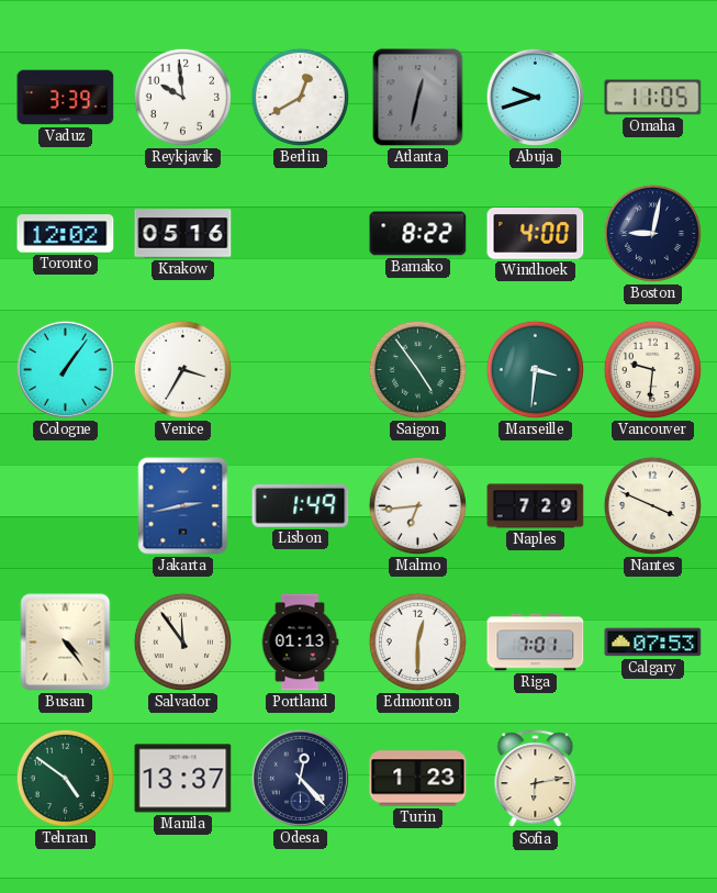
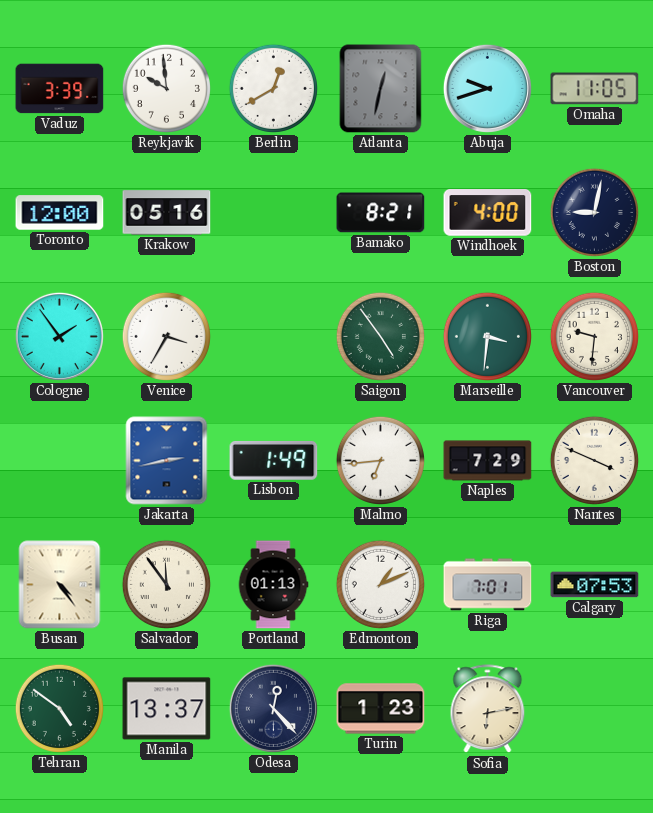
Toronto: 12:02 -> 12:00
Bamako: 8:22 -> 8:21
Cologne: 1:06 -> 1:54
Edmonton: 12:30 -> 1:11
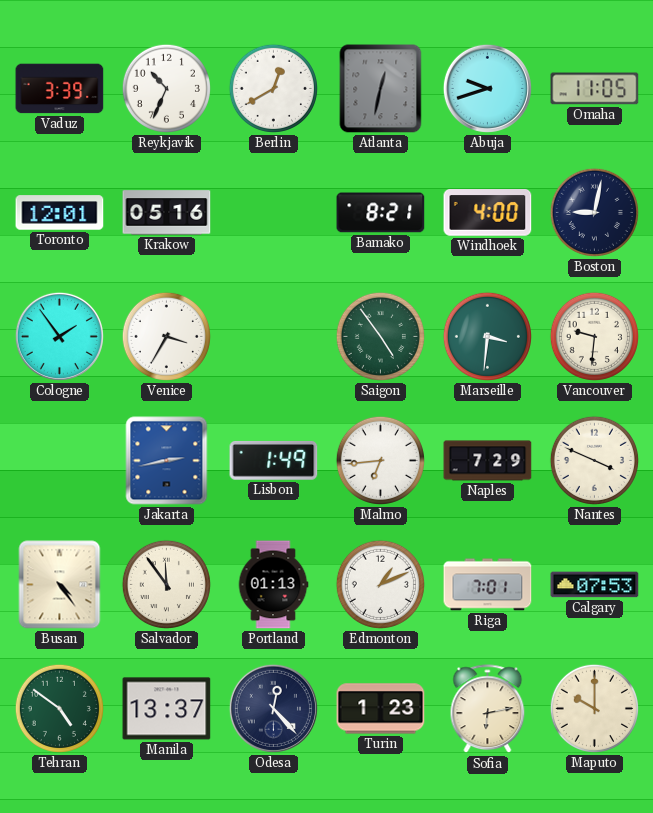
Reykjavik: 9:59 -> 10:34
Toronto: 12:00 -> 12:01
Maputo: none -> 10:00
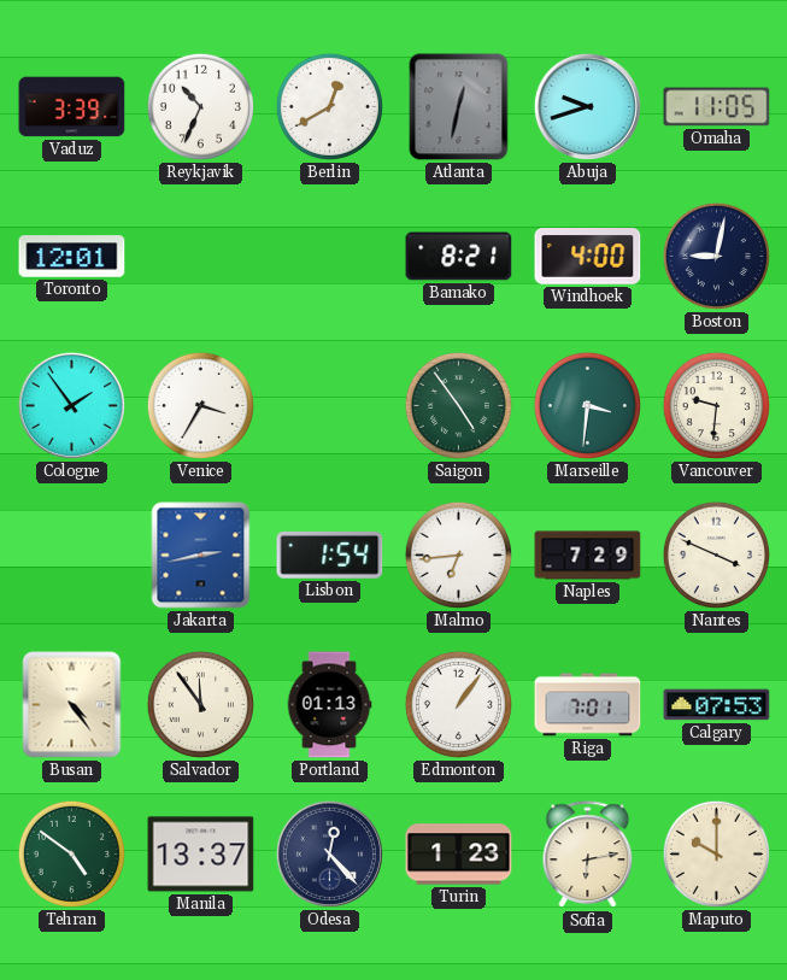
Krakow: 05:16 -> none
Lisbon: 1:49 -> 1:54
Edmonton: 1:11 -> 1:06
